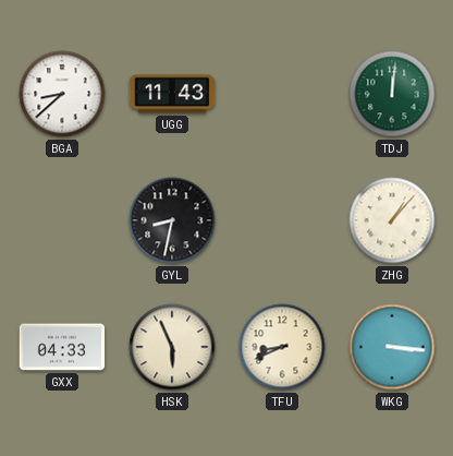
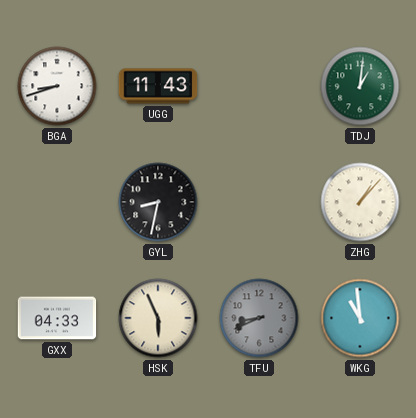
BGA: 8:38 -> 8:42
TDJ: 12:01 -> 1:01
TFU dial: cream -> grey
WKG: 3:16 -> 10:59
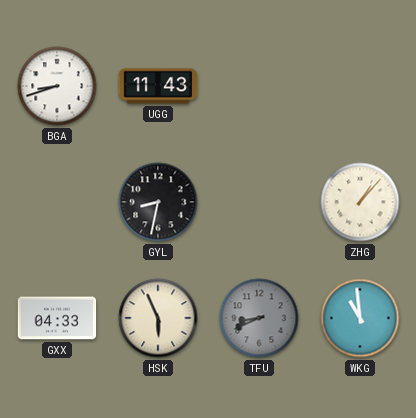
TDJ: 1:01 -> none
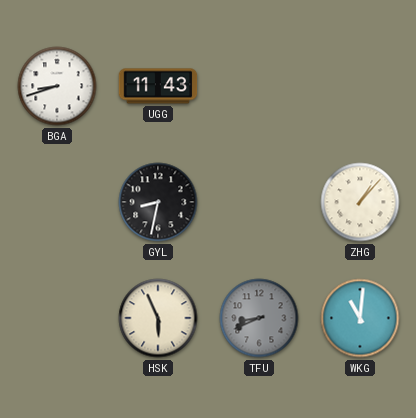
GXX: 04:33 -> none
WKG: 10:59 -> 11:01
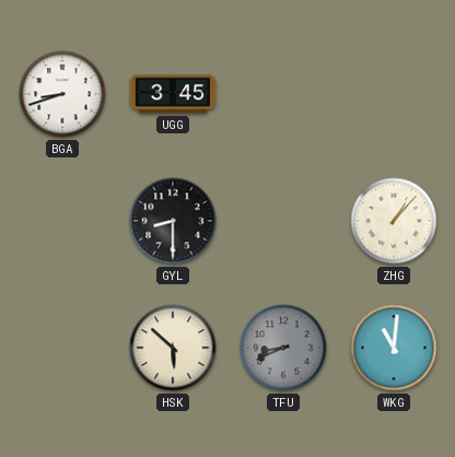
UGG: 11:43 -> 3:45
GYL: 8:32 -> 8:30
HSK: 5:56 -> 5:52
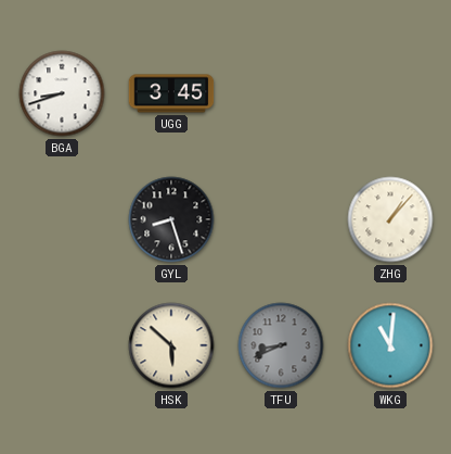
GYL: 8:30 -> 8:27
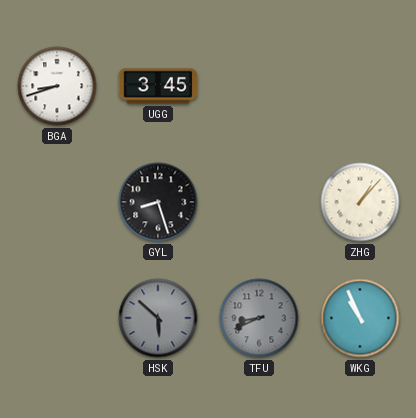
HSK dial: cream -> grey
WKG: 11:01 -> 10:56
